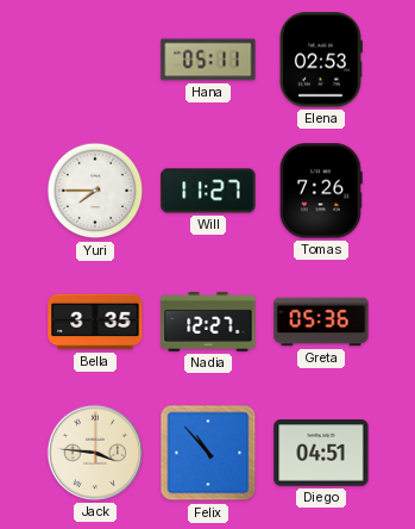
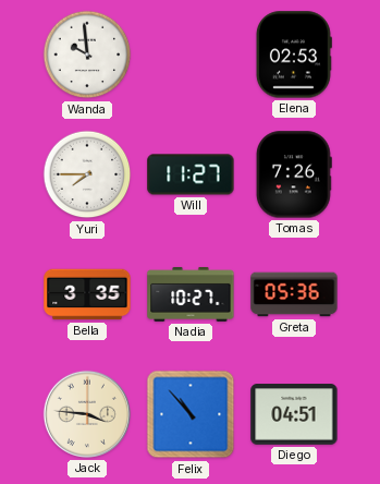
Wanda: none -> 9:59
Hana: 05:11 -> none
Nadia: 12:27 -> 10:27
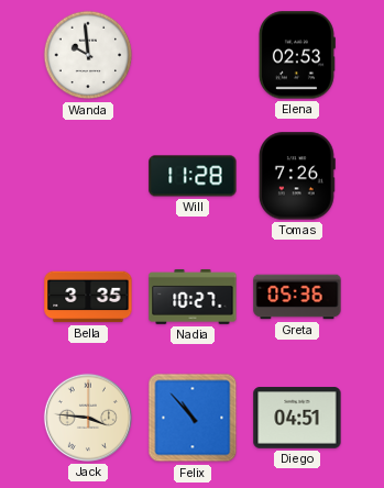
Yuri: 7:45 -> none
Will: 11:27 -> 11:28
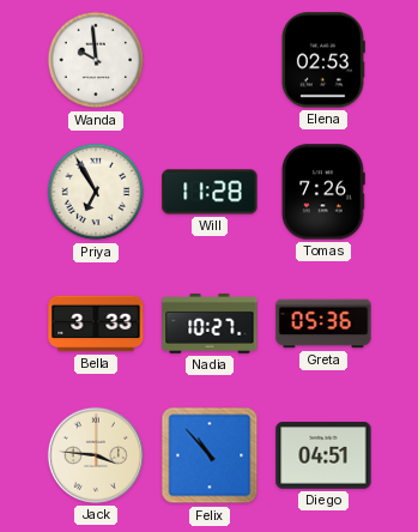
Priya: none -> 6:55
Bella: 3:35 -> 3:33
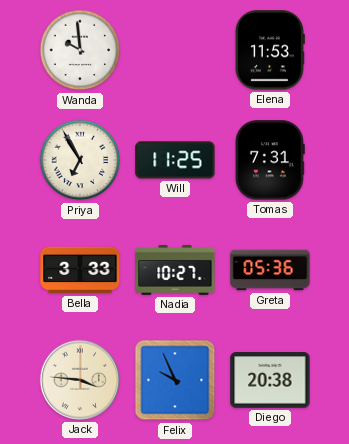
Elena: 02:53 -> 11:53
Will: 11:28 -> 11:25
Tomas: 7:26 -> 7:31
Felix: 10:53 -> 9:56
Diego: 04:51 -> 20:38
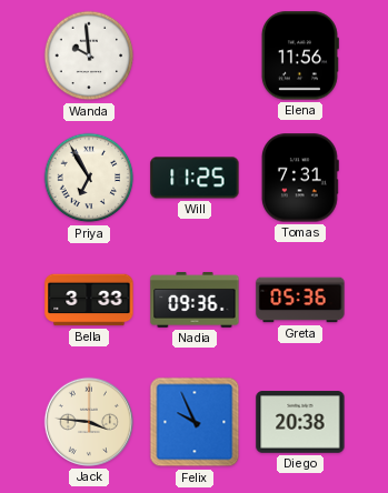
Elena: 11:53 -> 11:56
Nadia: 10:27 -> 09:36
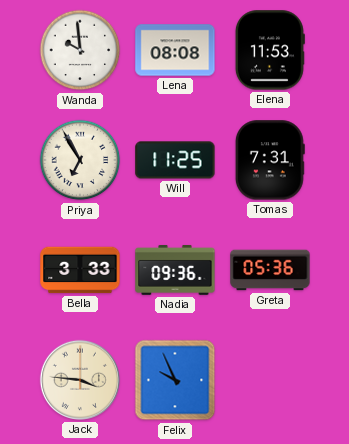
Lena: none -> 08:08
Elena: 11:56 -> 11:53
Diego: 20:38 -> none
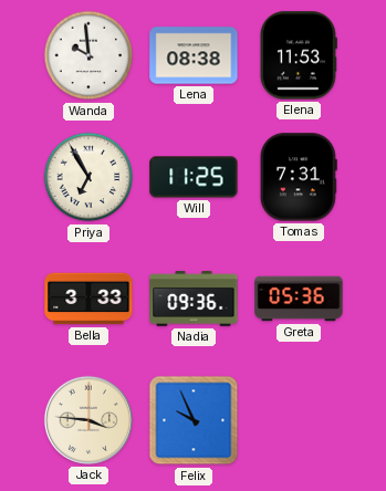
Lena: 08:08 -> 08:38
